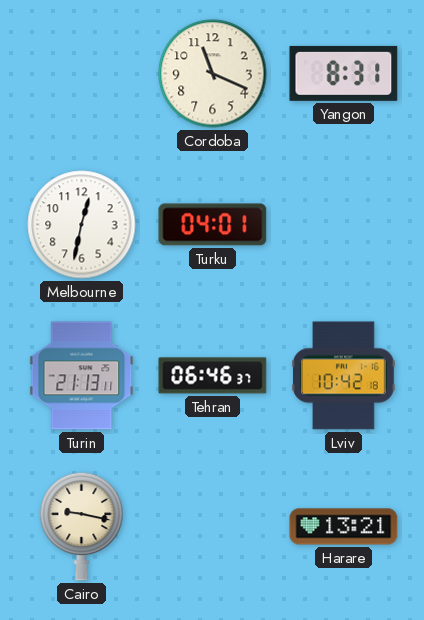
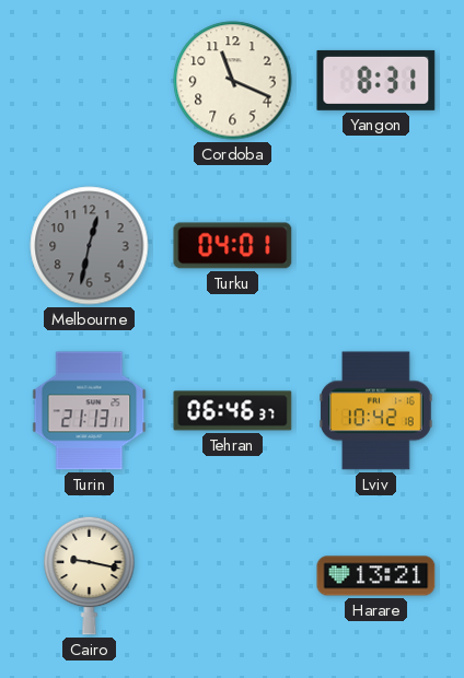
Melbourne dial: white -> grey
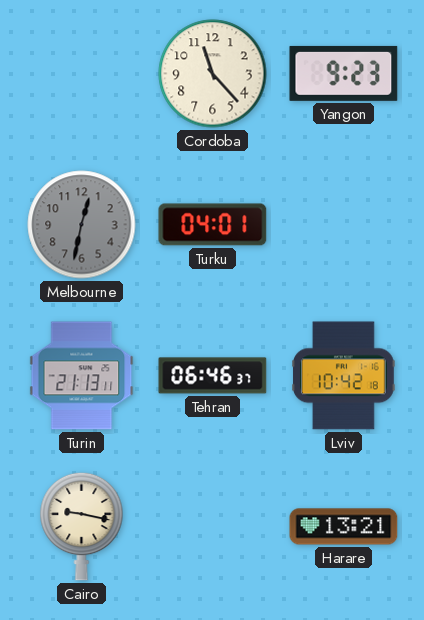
Cordoba: 11:19 -> 11:23
Yangon: 8:31 -> 9:23
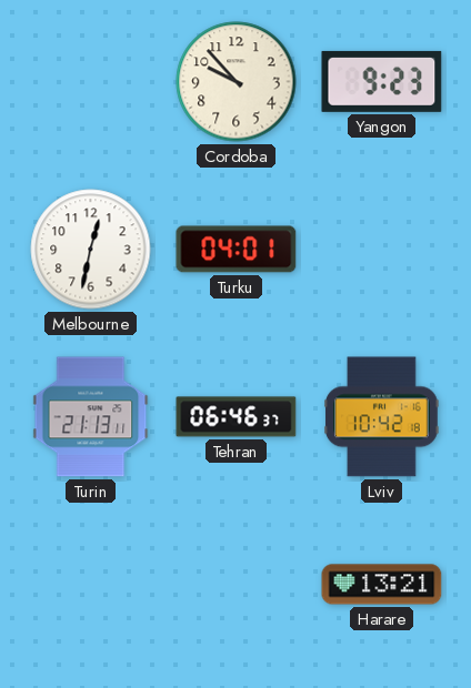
Cordoba: 11:23 -> 9:53
Melbourne dial: grey -> white
Cairo: 9:17 -> none
